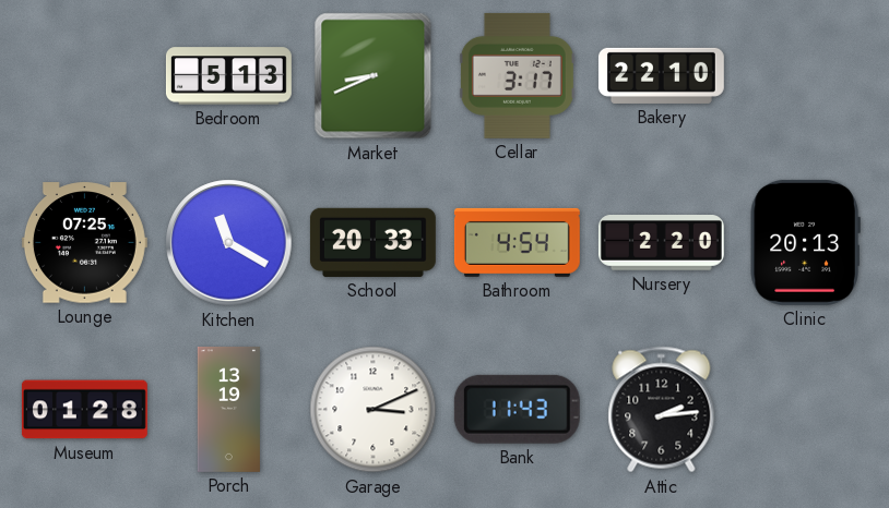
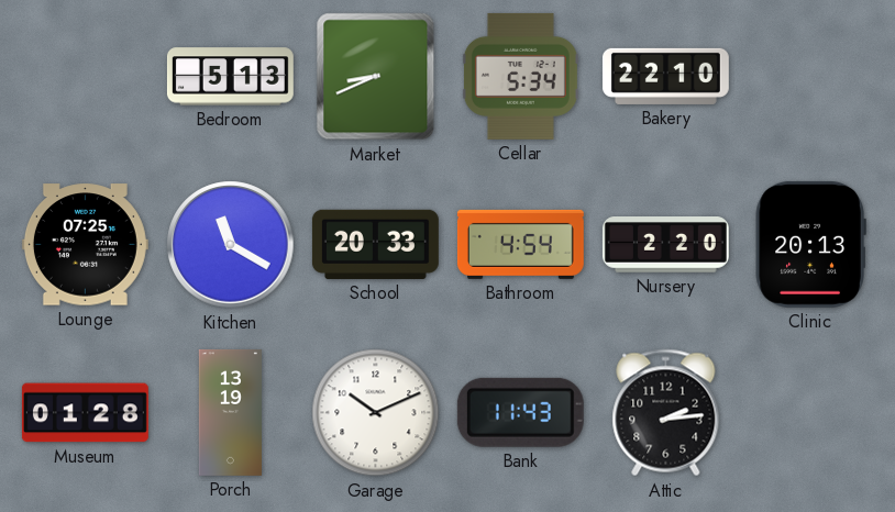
Cellar: 3:17 -> 5:34
Garage: 3:11 -> 10:11
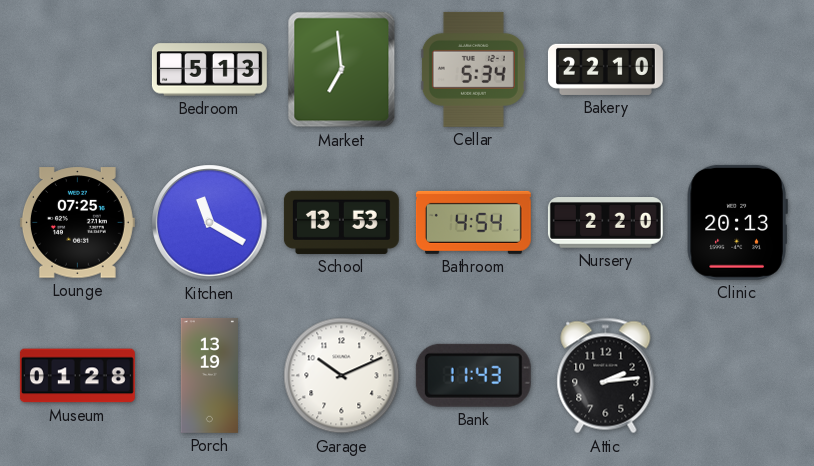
Market: 8:41 -> 6:59
School: 20:33 -> 13:53
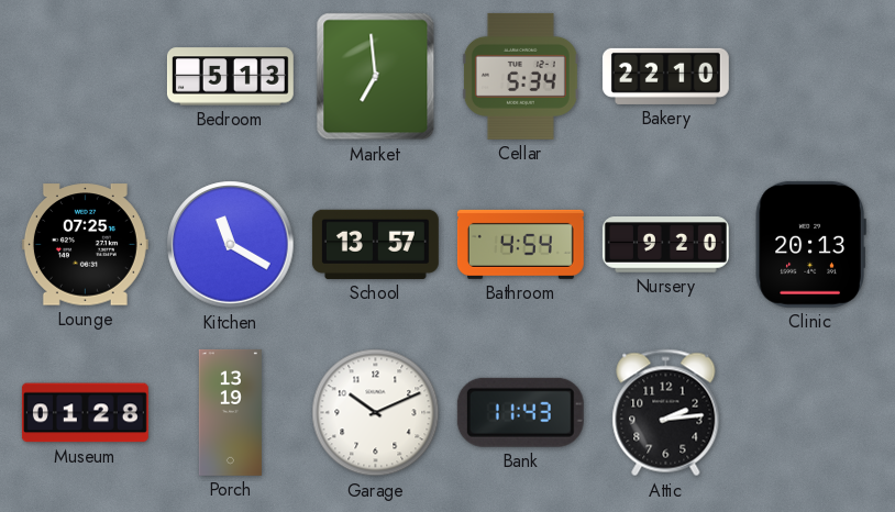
School: 13:53 -> 13:57
Nursery: 2:20 -> 9:20
